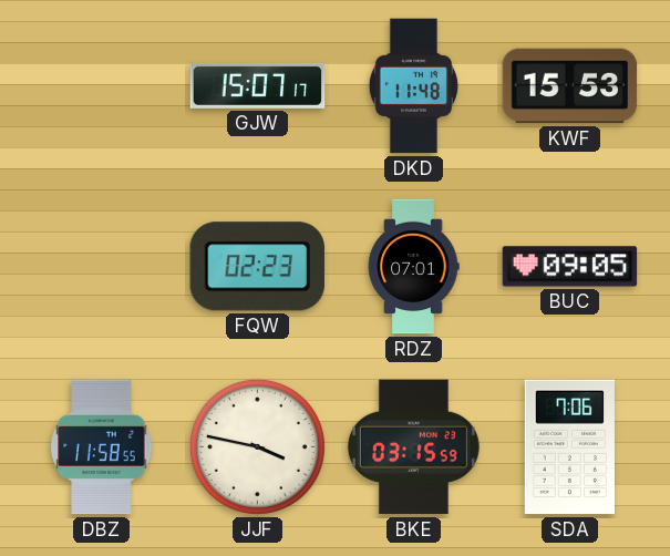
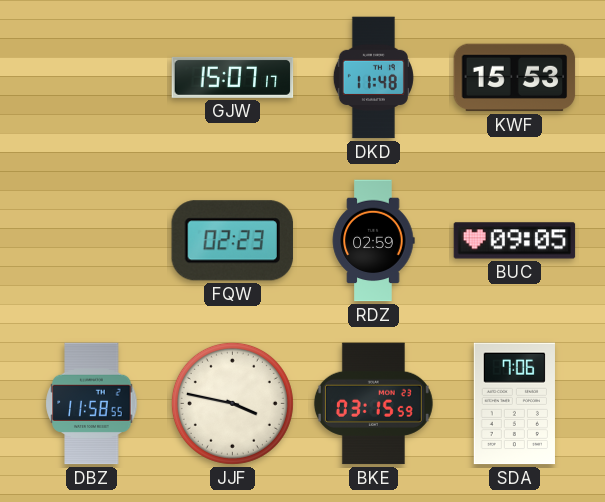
RDZ: 07:01 -> 02:59
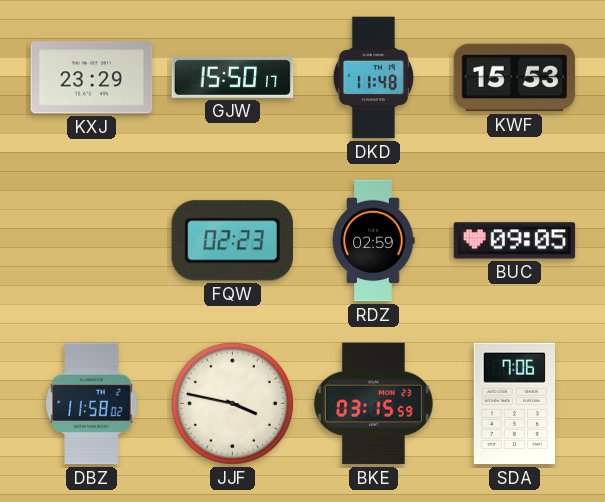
KXJ: none -> 23:29
GJW: 15:07 -> 15:50
DBZ: 11:58:55 -> 11:58:02
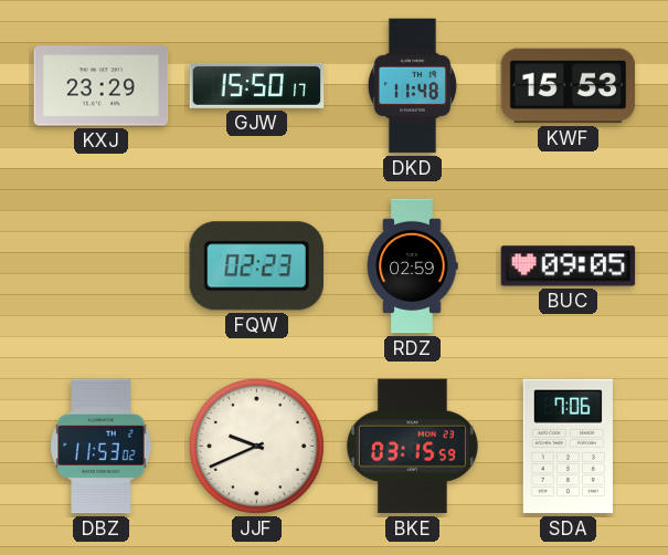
DBZ: 11:58 -> 11:53
JJF: 3:47 -> 9:41
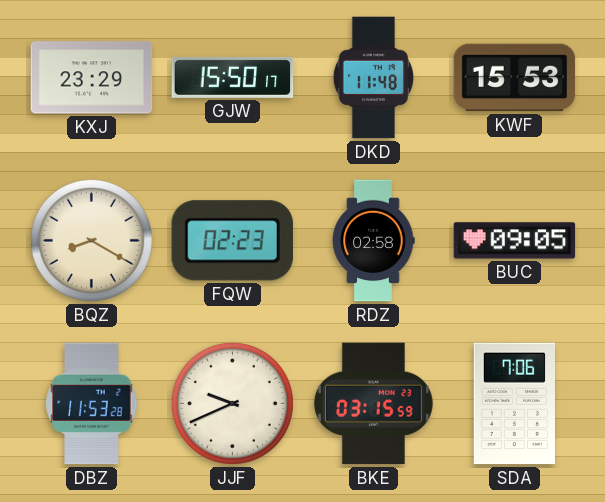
BQZ: none -> 8:20
RDZ: 02:59 -> 02:58
DBZ: 11:53:02 -> 11:53:28
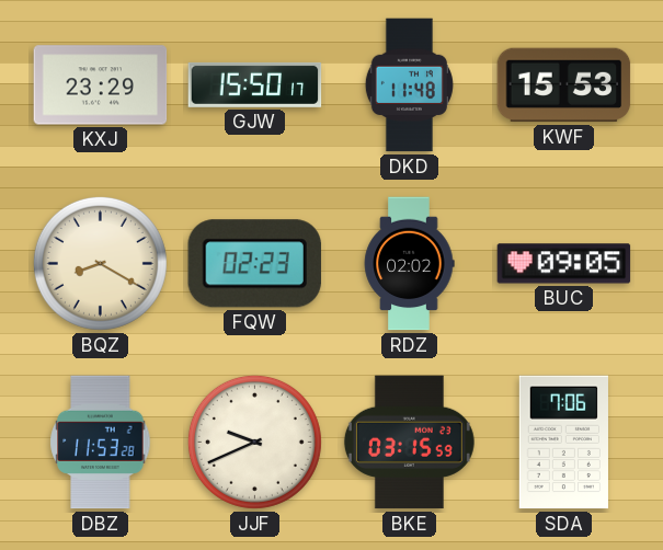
RDZ: 02:58 -> 02:02
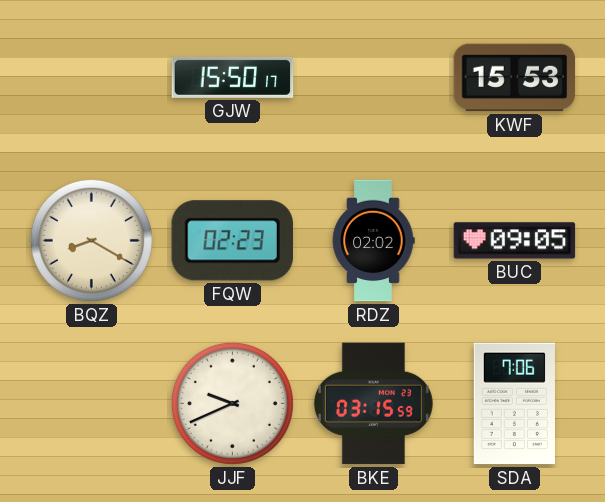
KXJ: 23:29 -> none
DKD: 11:48 -> none
DBZ: 11:53 -> none
